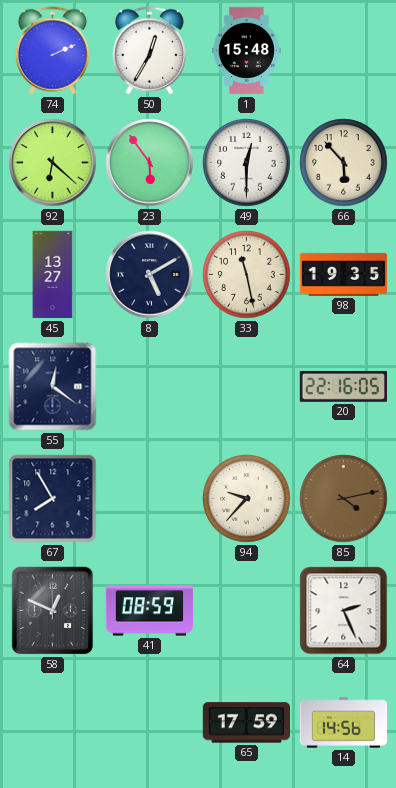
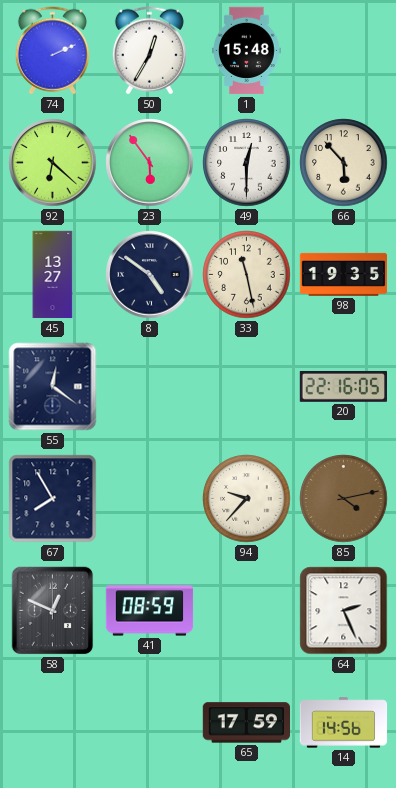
8: 5:10 -> 4:51
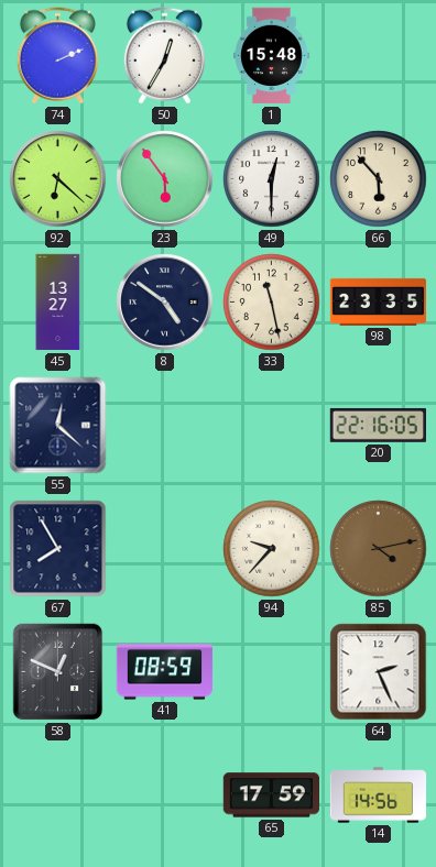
98: 19:35 -> 23:35
55: 12:21 -> 12:22
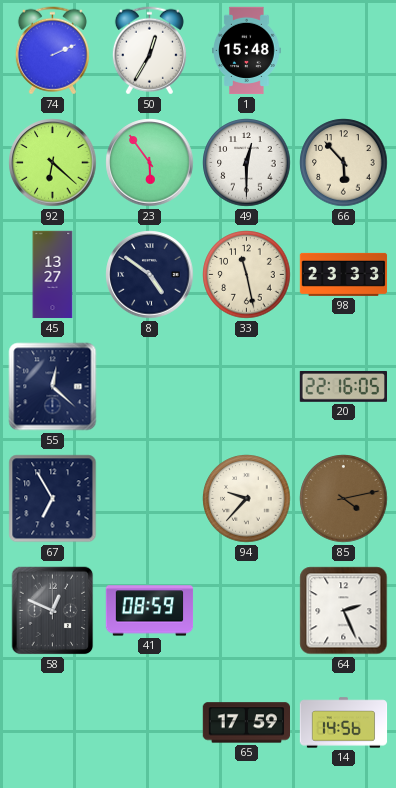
98: 23:35 -> 23:33
67: 7:55 -> 6:55
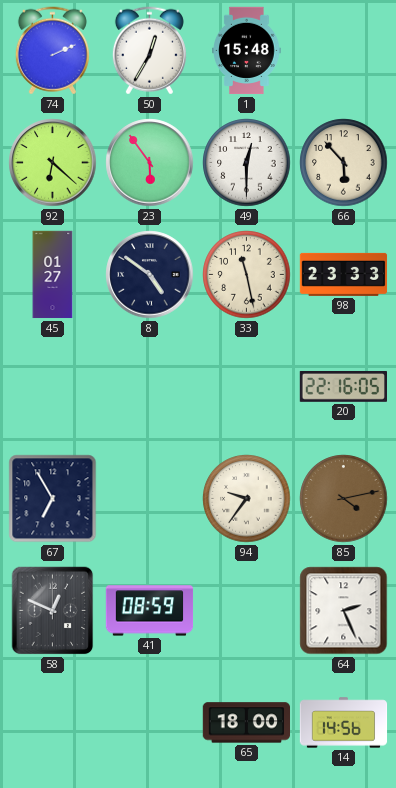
45: 13:27 -> 01:27
55: 12:22 -> none
94: 9:37 -> 9:36
65: 17:59 -> 18:00
